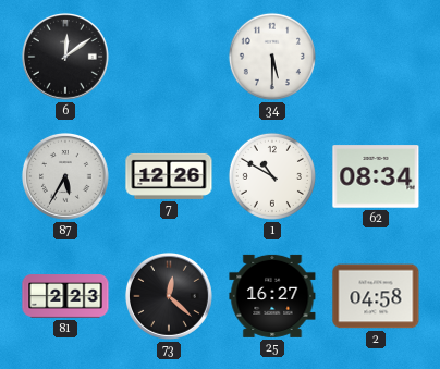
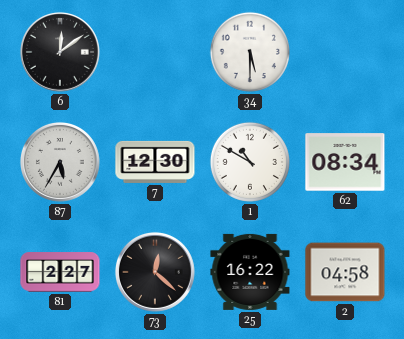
7: 12:26 -> 12:30
81: 2:23 -> 2:27
25: 16:27 -> 16:22
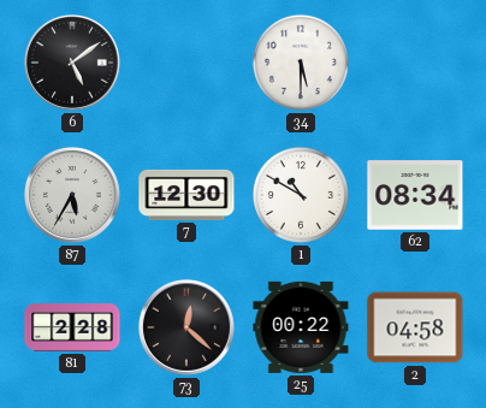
6: 12:09 -> 5:09
81: 2:27 -> 2:28
25: 16:22 -> 00:22
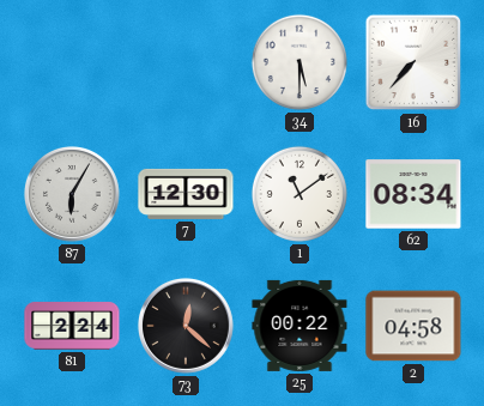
6: 5:09 -> none
16: none -> 7:37
87: 5:35 -> 6:05
1: 10:50 -> 11:09
81: 2:28 -> 2:24
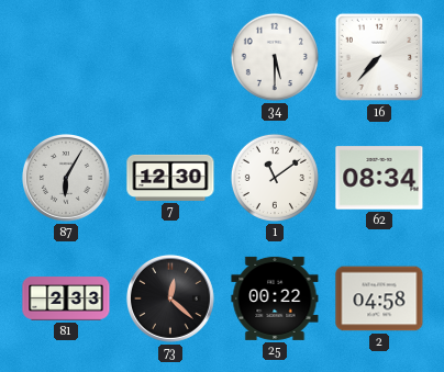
81: 2:24 -> 2:33
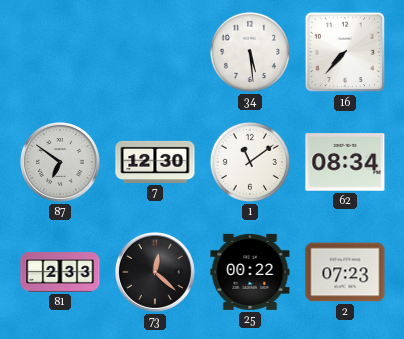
34: 5:30 -> 5:29
87: 6:05 -> 6:51
2: 04:58 -> 07:23
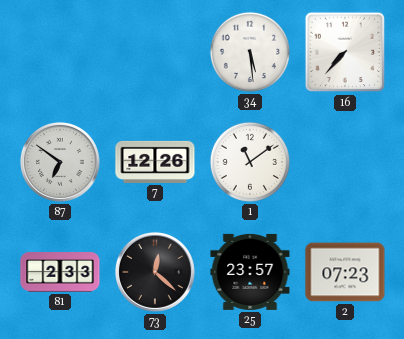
7: 12:30 -> 12:26
62: 08:34 -> none
25: 00:22 -> 23:57
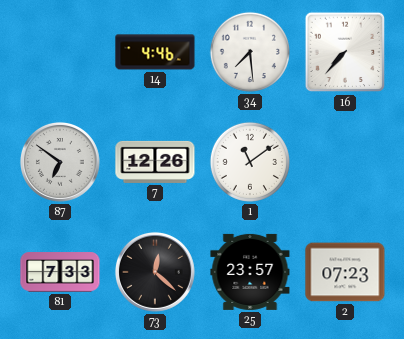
14: none -> 4:46
34: 5:29 -> 7:29
81: 2:33 -> 7:33
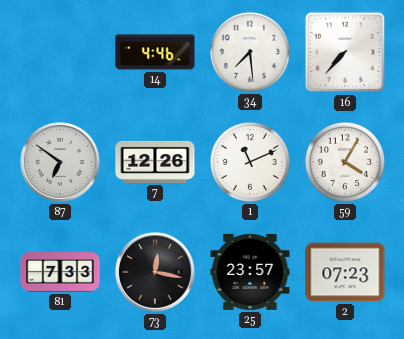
1: 11:09 -> 11:11
59: none -> 4:05
73: 12:22 -> 12:17
